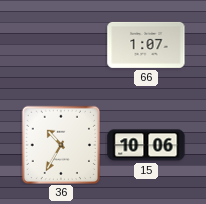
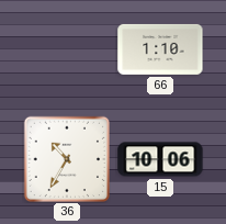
66: 1:07 -> 1:10
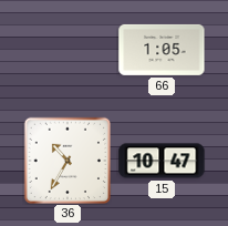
66: 1:10 -> 1:05
15: 10:06 -> 10:47
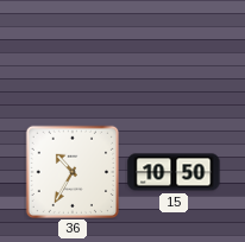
66: 1:05 -> none
15: 10:47 -> 10:50
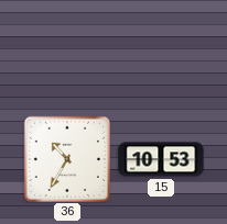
15: 10:50 -> 10:53
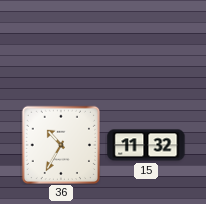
15: 10:53 -> 11:32
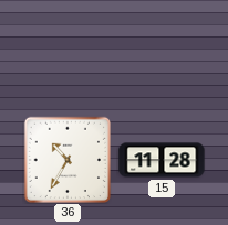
15: 11:32 -> 11:28
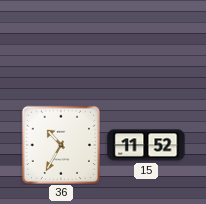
15: 11:28 -> 11:52
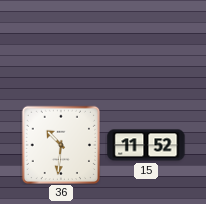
36: 10:35 -> 10:31
